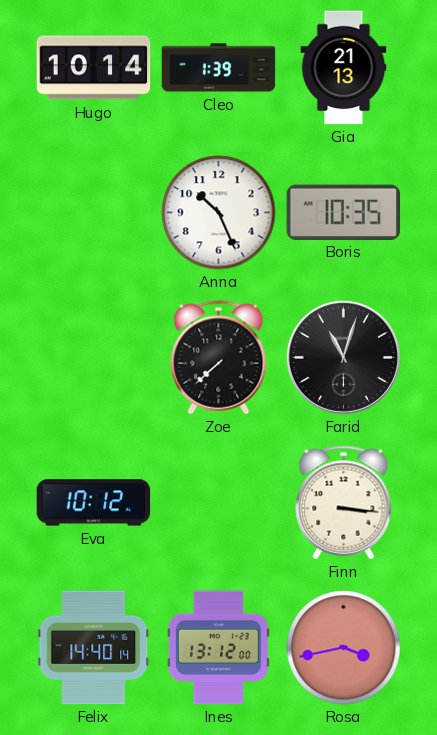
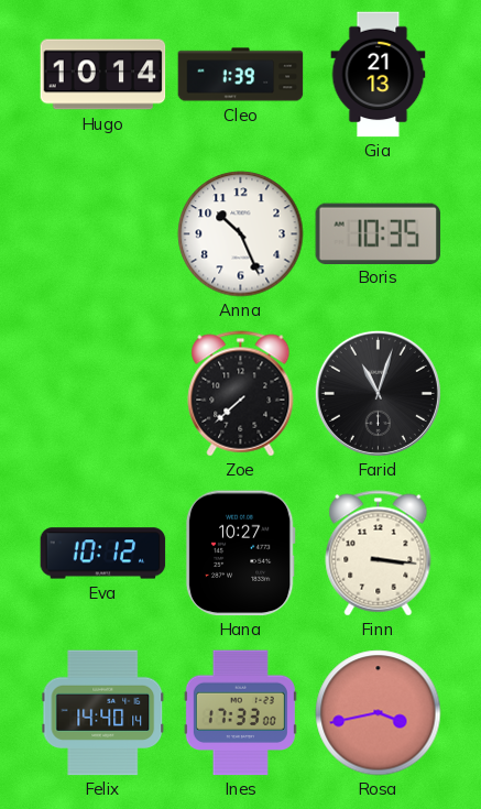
Hana: none -> 10:27
Ines: 13:12 -> 17:33
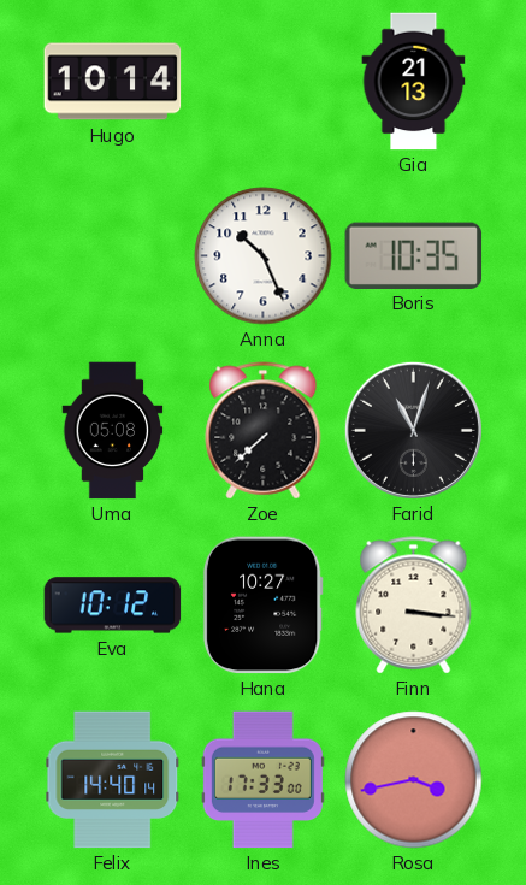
Cleo: 1:39 -> none
Uma: none -> 05:08
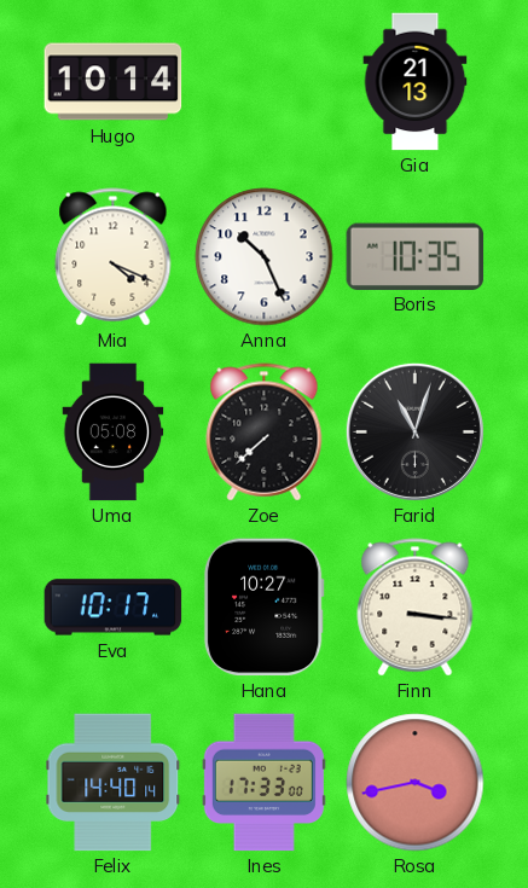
Mia: none -> 4:19
Eva: 10:12 -> 10:17
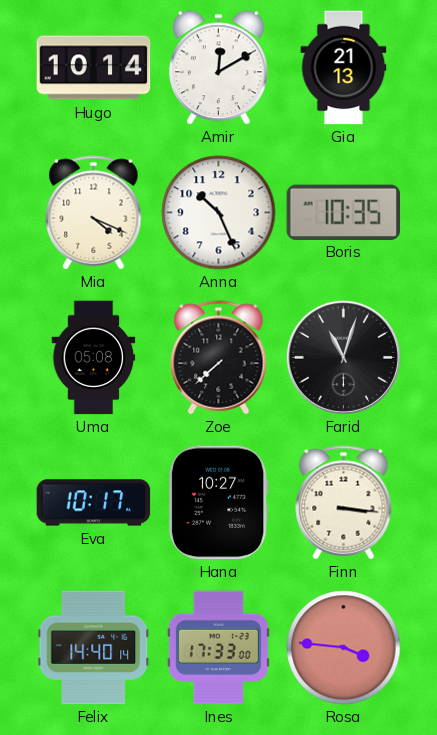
Amir: none -> 12:10
Rosa: 3:43 -> 3:46
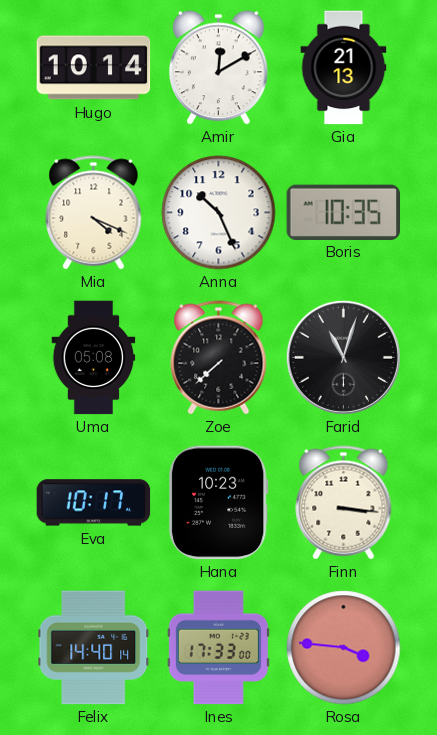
Hana: 10:27 -> 10:23
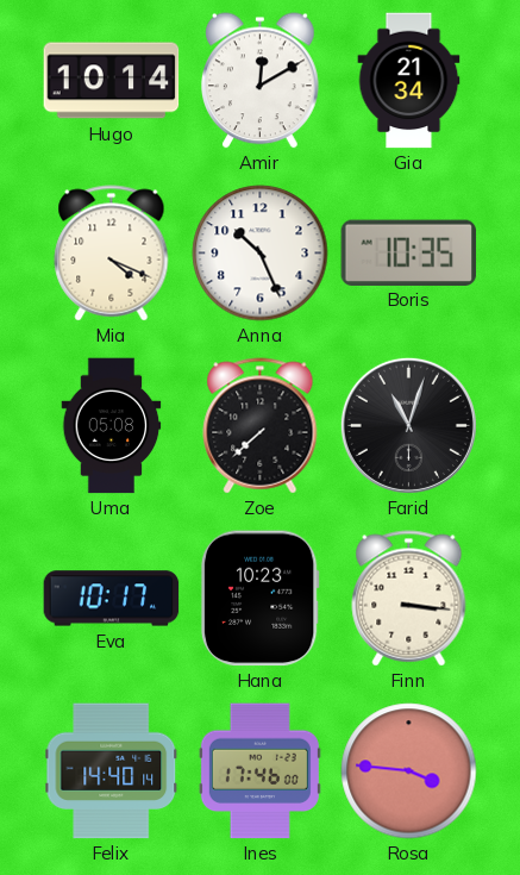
Gia: 21:13 -> 21:34
Ines: 17:33 -> 17:46
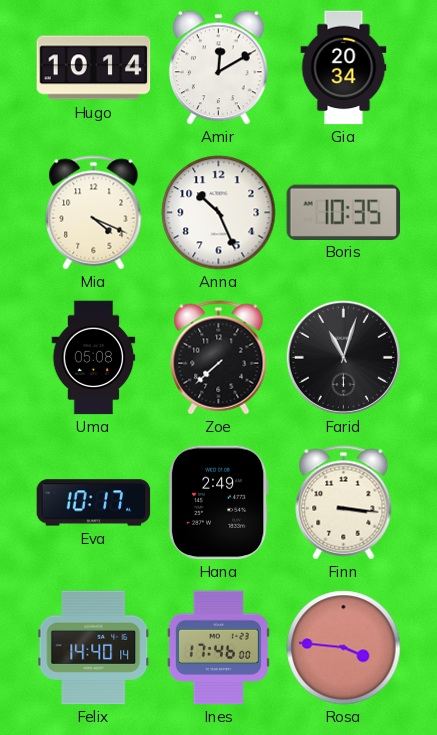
Gia: 21:34 -> 20:34
Hana: 10:23 -> 2:49
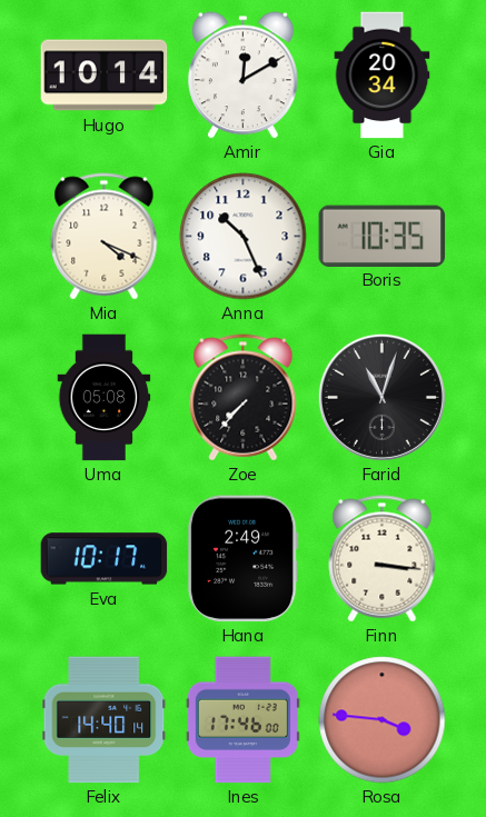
Zoe: 7:38 -> 7:37
